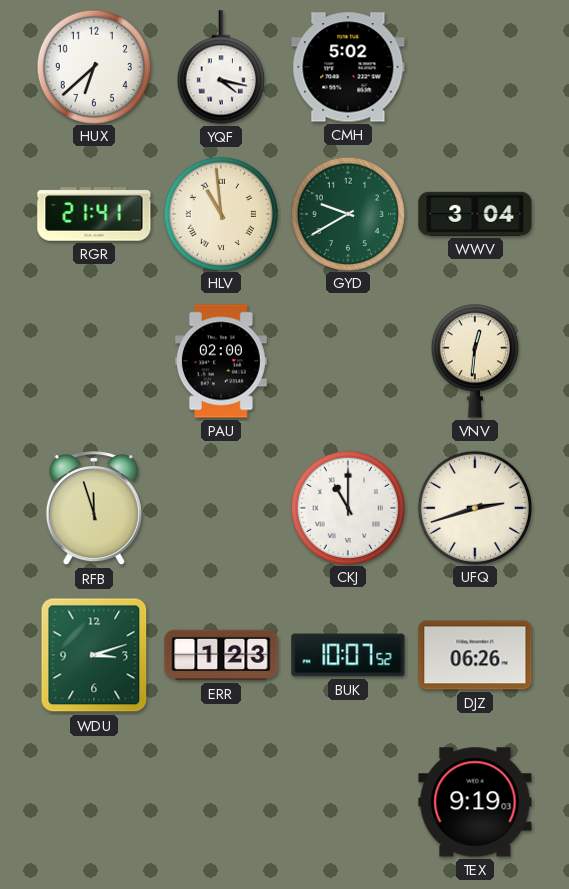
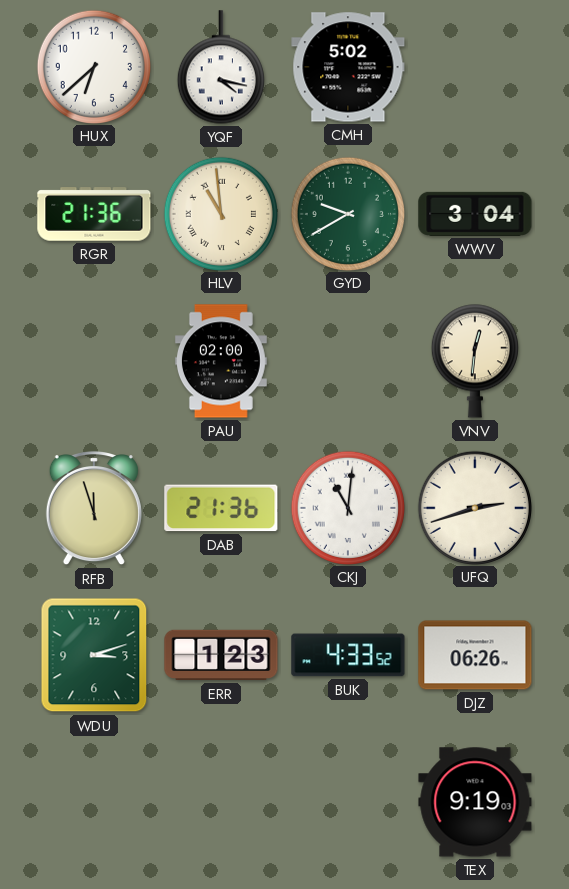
RGR: 21:41 -> 21:36
DAB: none -> 21:36
CKJ: 11:00 -> 11:01
BUK: 10:07 -> 4:33
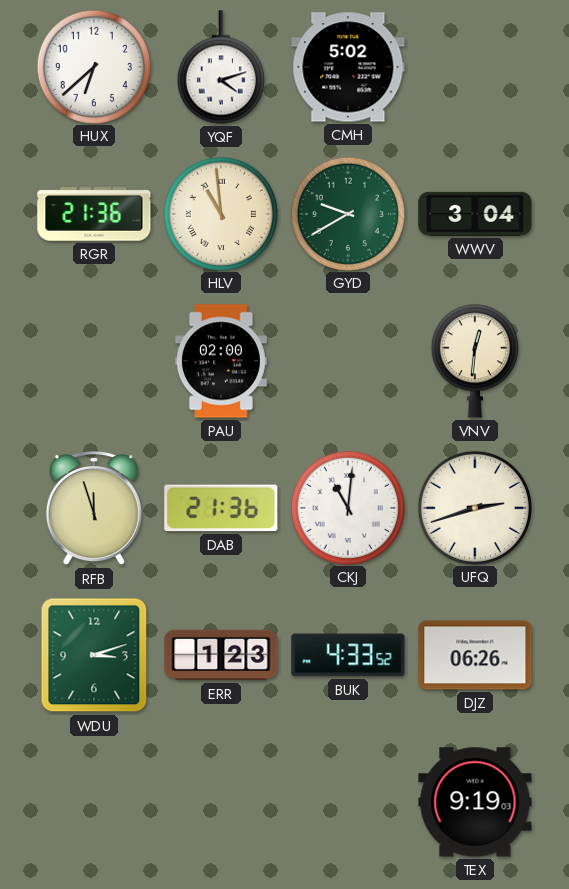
YQF: 4:17 -> 4:12
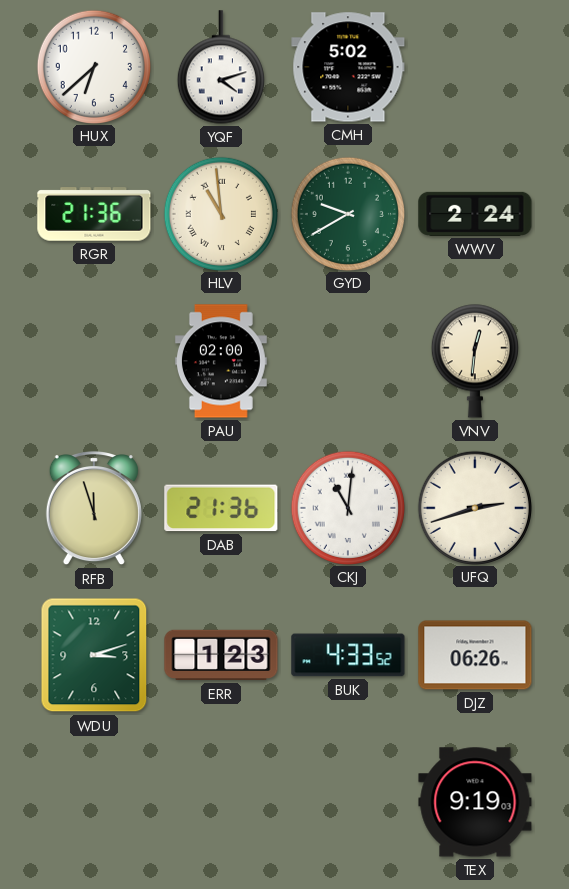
WWV: 3:04 -> 2:24
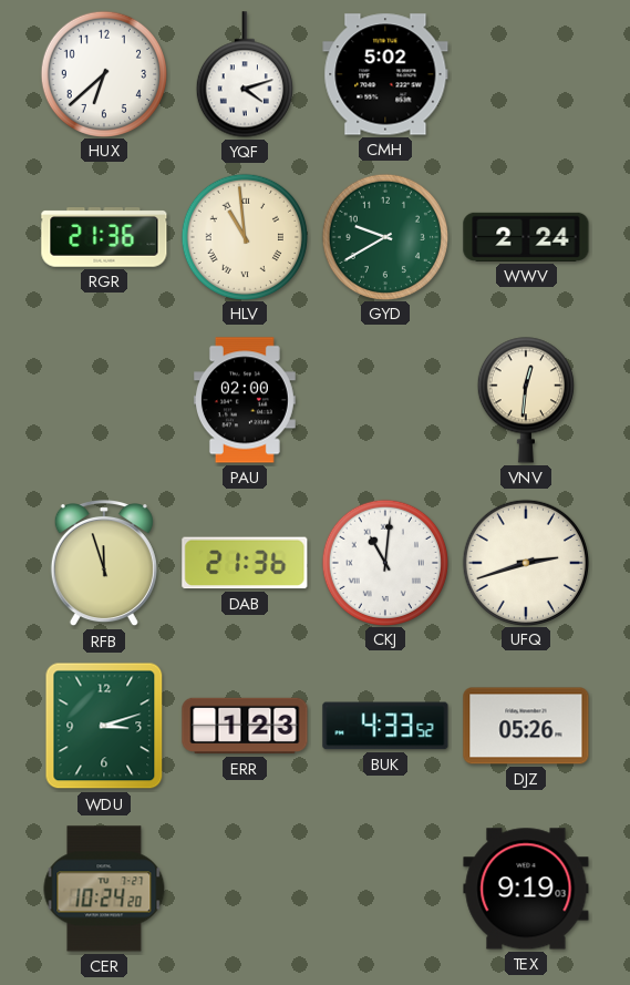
DJZ: 06:26 -> 05:26
CER: none -> 10:24
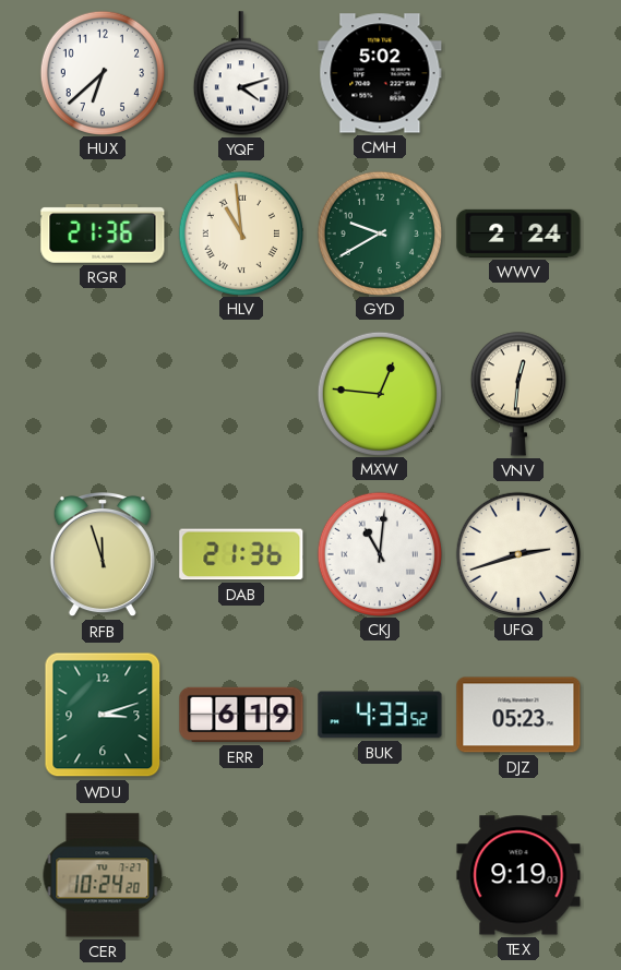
PAU: 02:00 -> none
MXW: none -> 12:46
ERR: 1:23 -> 6:19
DJZ: 05:26 -> 05:23
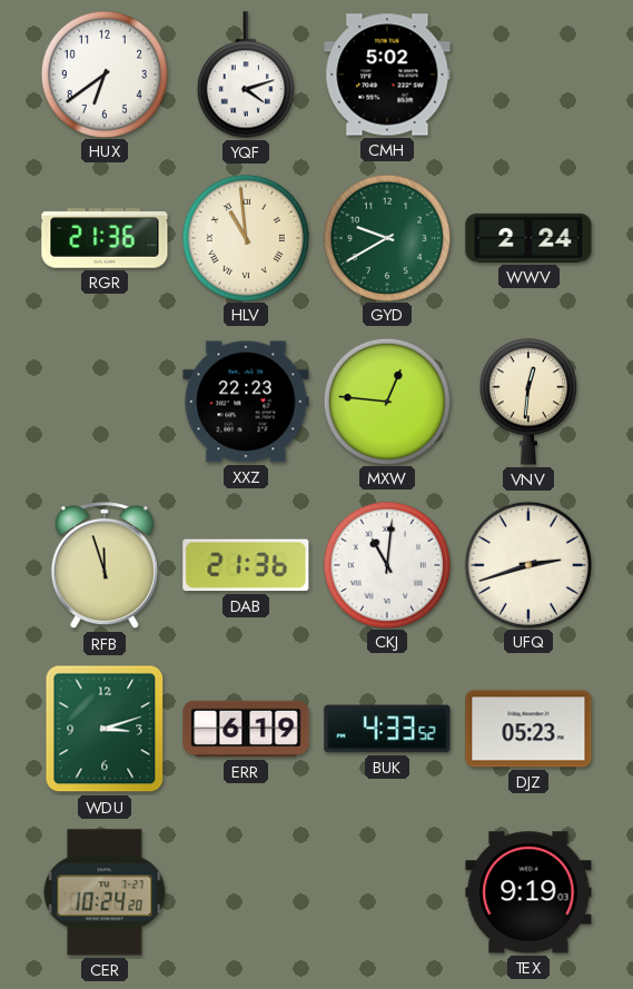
HUX: 6:38 -> 6:39
XXZ: none -> 22:23
